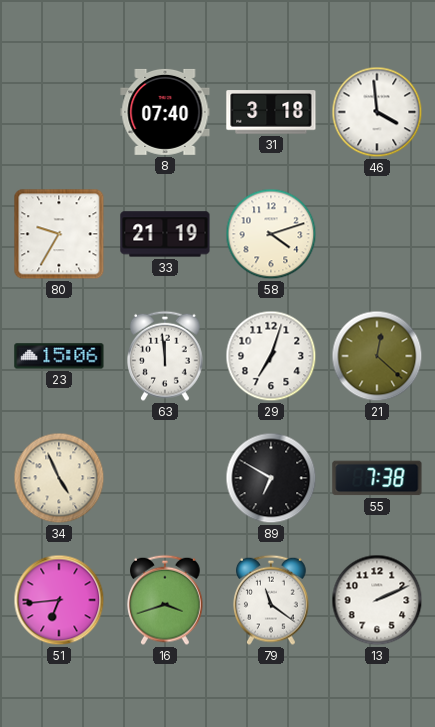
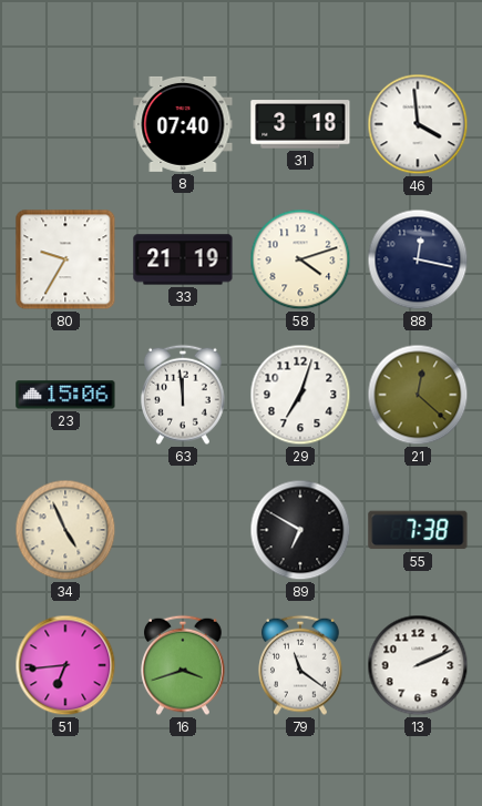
88: none -> 12:17
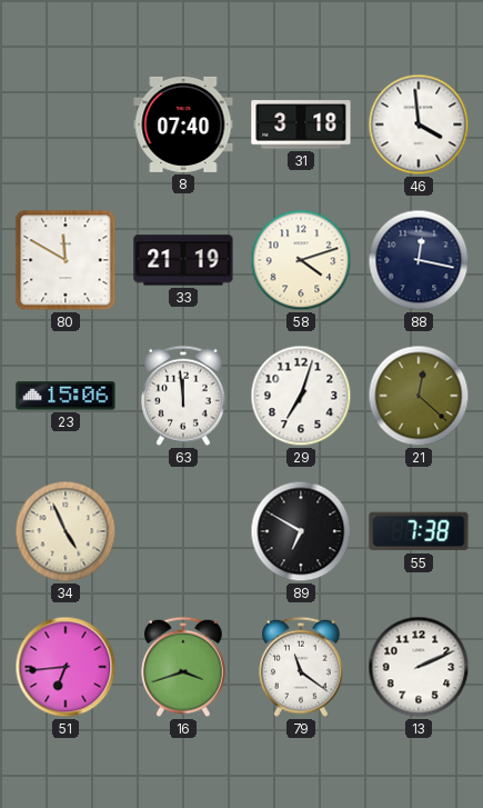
80: 9:35 -> 11:50
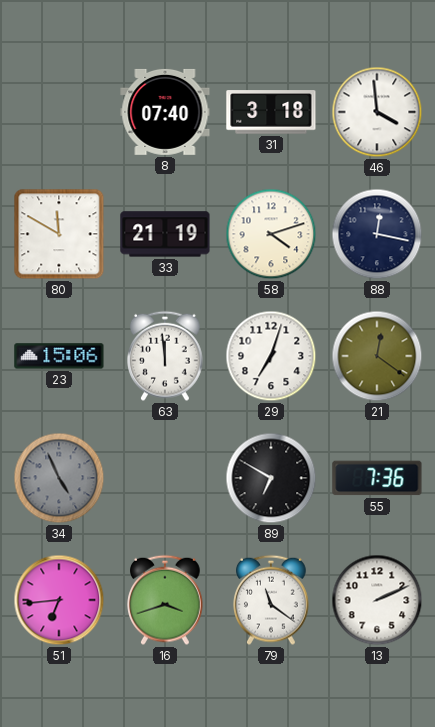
21: 12:22 -> 12:21
34 dial: cream -> grey
55: 7:38 -> 7:36
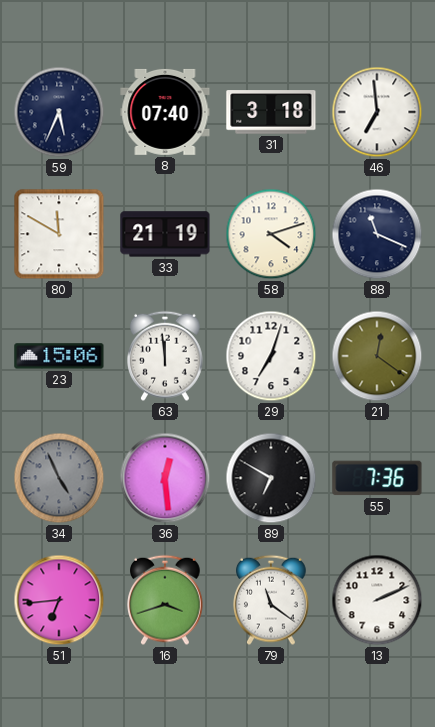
59: none -> 5:34
46: 3:59 -> 6:59
88: 12:17 -> 11:19
36: none -> 12:29
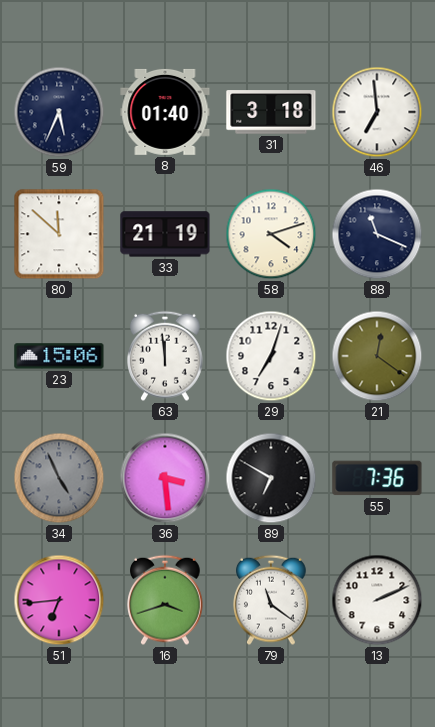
8: 07:40 -> 01:40
80: 11:50 -> 11:52
36: 12:29 -> 3:29
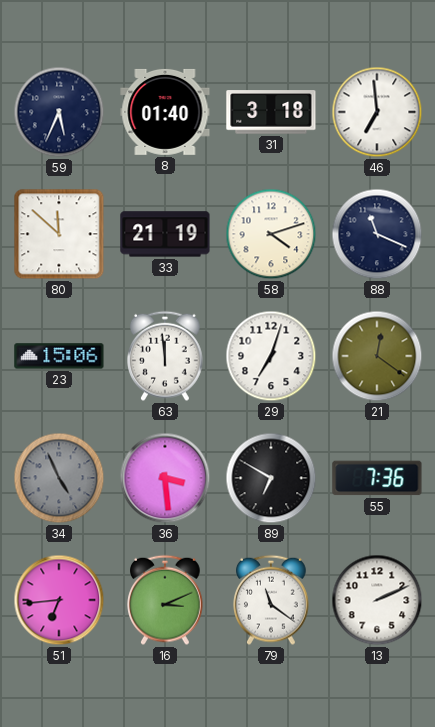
16: 3:42 -> 3:11
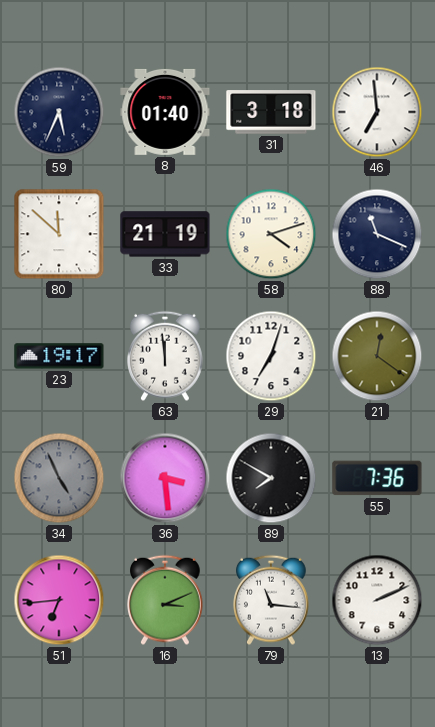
23: 15:06 -> 19:17
89: 6:50 -> 7:50
79: 11:21 -> 11:16
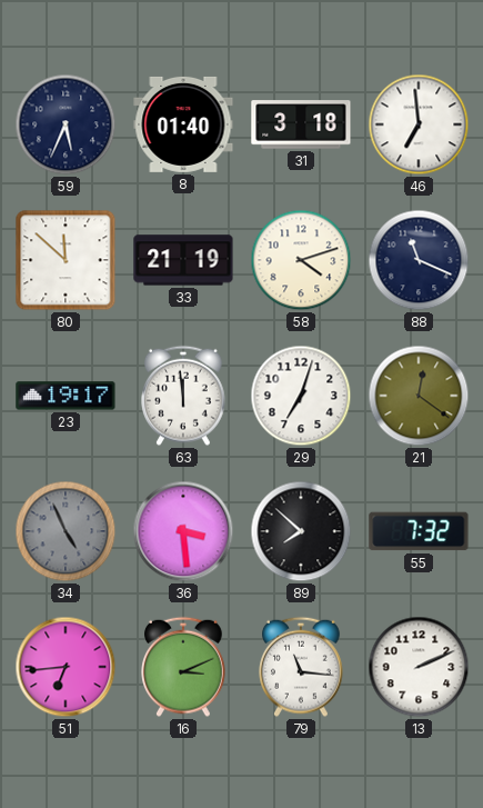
89: 7:50 -> 7:52
55: 7:36 -> 7:32
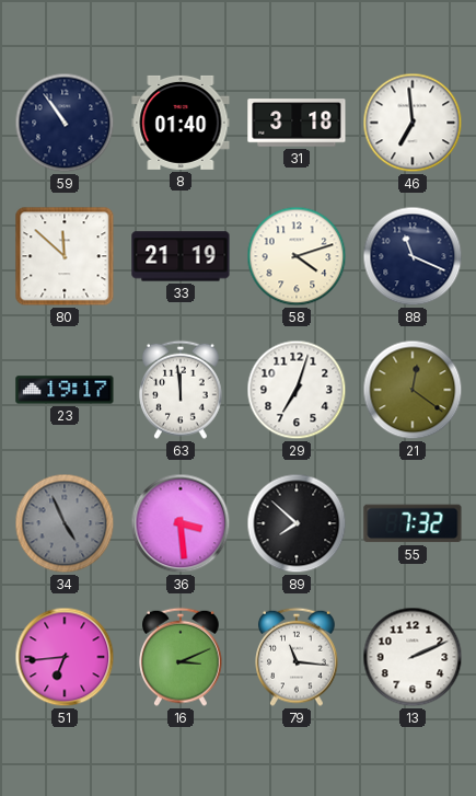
59: 5:34 -> 10:54
